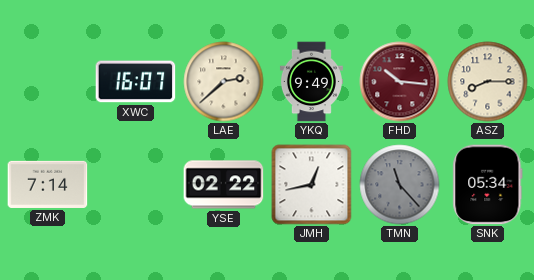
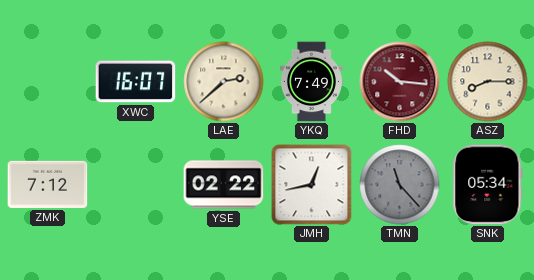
YKQ: 9:49 -> 7:49
ZMK: 7:14 -> 7:12
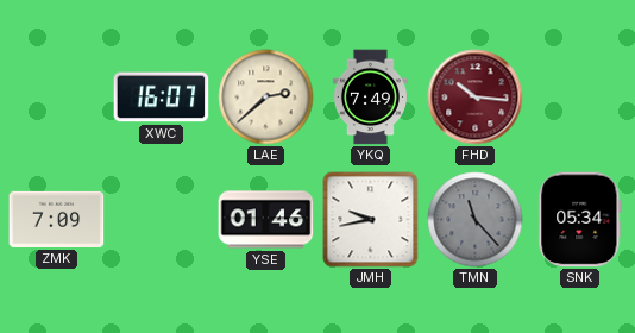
ASZ: 8:15 -> none
ZMK: 7:12 -> 7:09
YSE: 02:22 -> 01:46
JMH: 12:43 -> 9:43
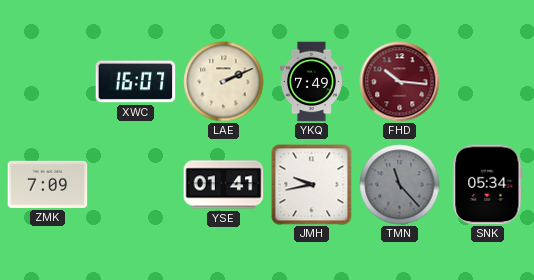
LAE: 2:38 -> 2:11
YSE: 01:46 -> 01:41
